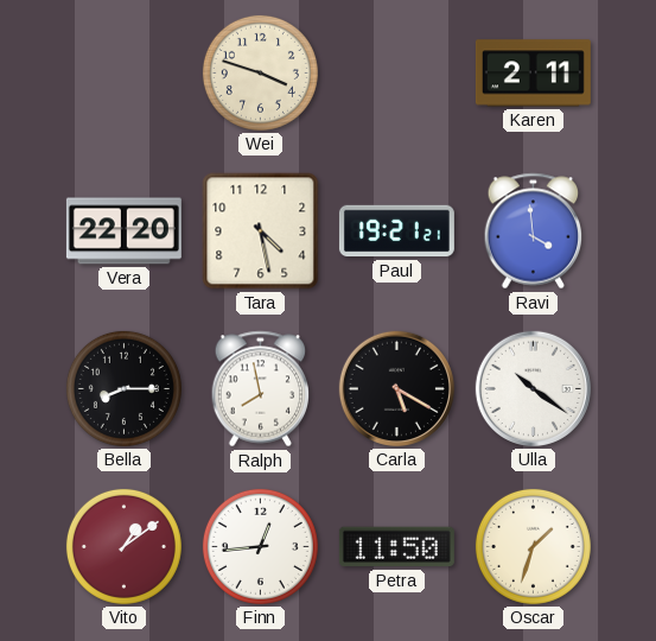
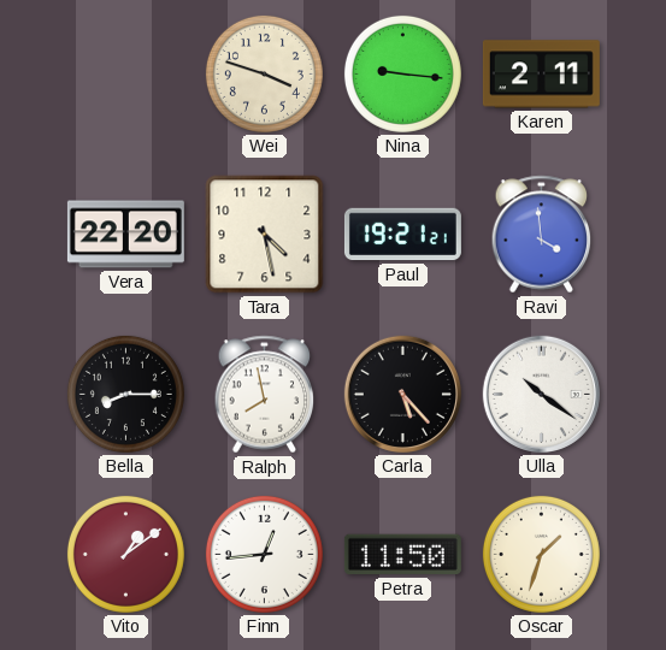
Nina: none -> 9:16
Carla: 5:20 -> 5:23
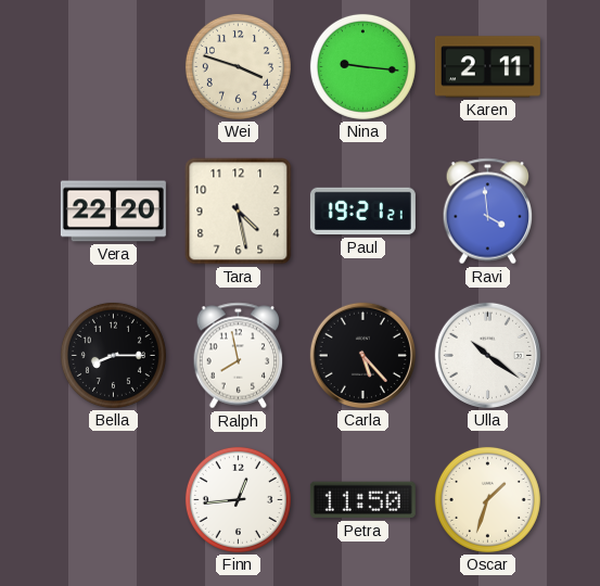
Vito: 1:09 -> none
